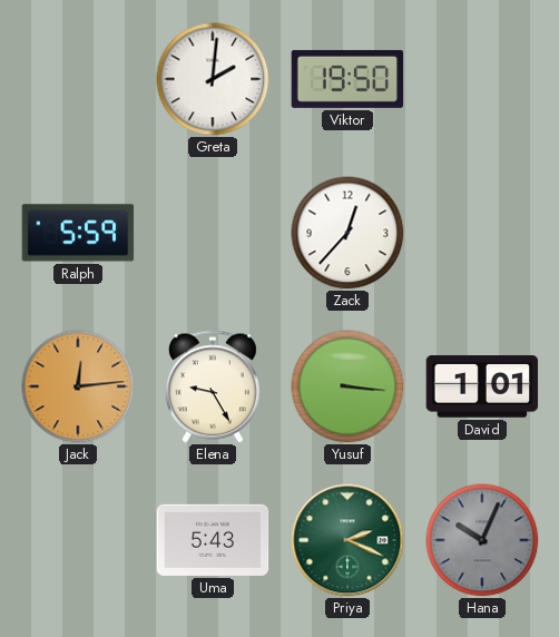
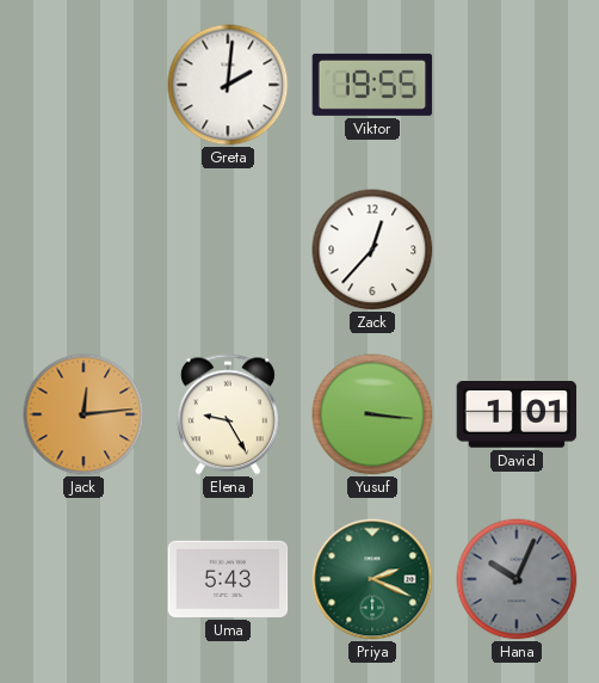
Viktor: 19:50 -> 19:55
Ralph: 5:59 -> none
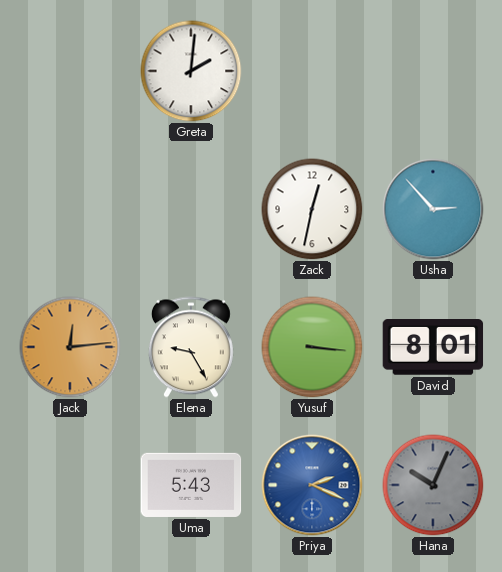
Viktor: 19:55 -> none
Zack: 12:37 -> 12:32
Usha: none -> 2:53
David: 1:01 -> 8:01
Priya dial: green -> blue
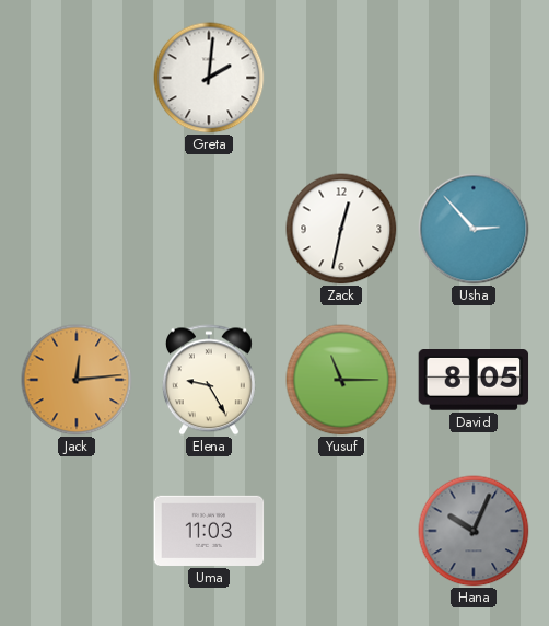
Yusuf: 3:16 -> 11:15
David: 8:01 -> 8:05
Uma: 5:43 -> 11:03
Priya: 2:19 -> none
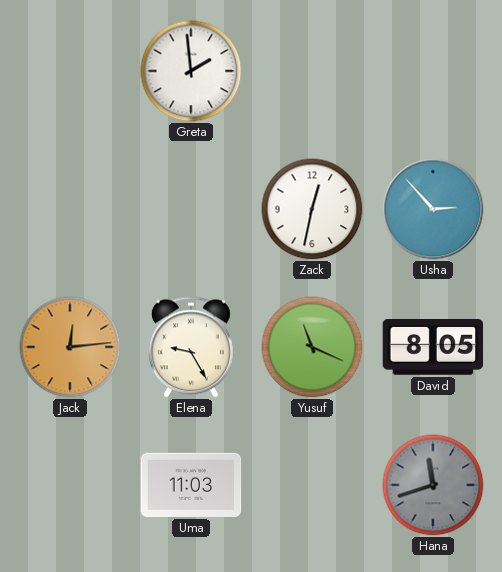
Greta: 2:01 -> 1:59
Yusuf: 11:15 -> 11:19
Hana: 10:04 -> 11:42
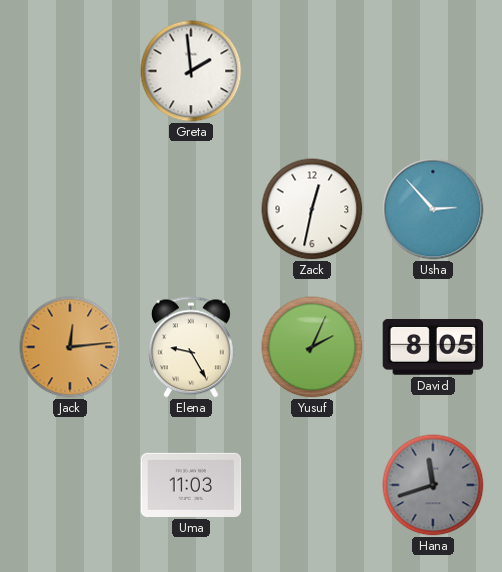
Yusuf: 11:19 -> 2:04
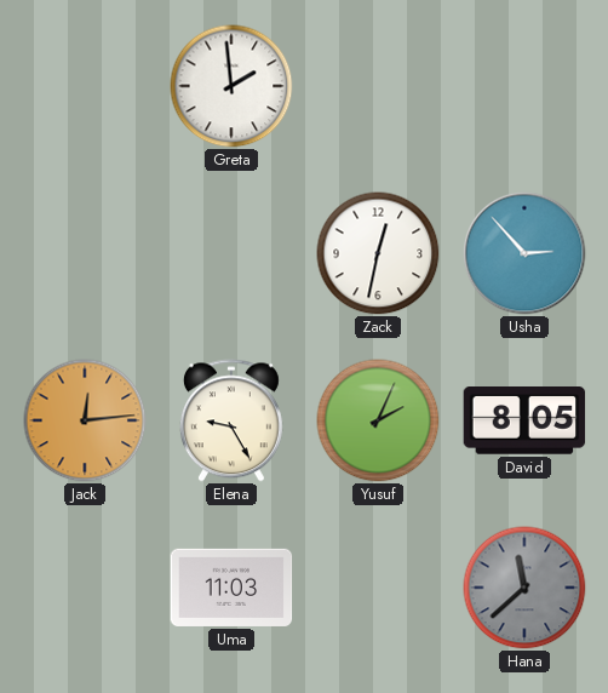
Hana: 11:42 -> 11:38
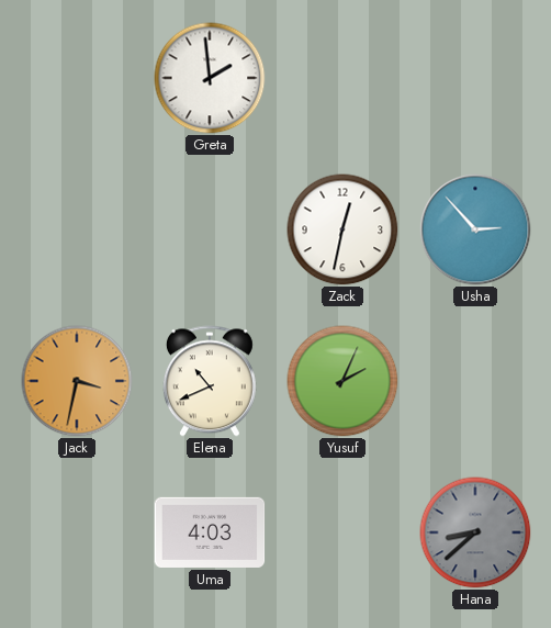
Jack: 12:14 -> 3:32
Elena: 9:25 -> 10:41
David: 8:05 -> none
Uma: 11:03 -> 4:03
Hana: 11:38 -> 8:38
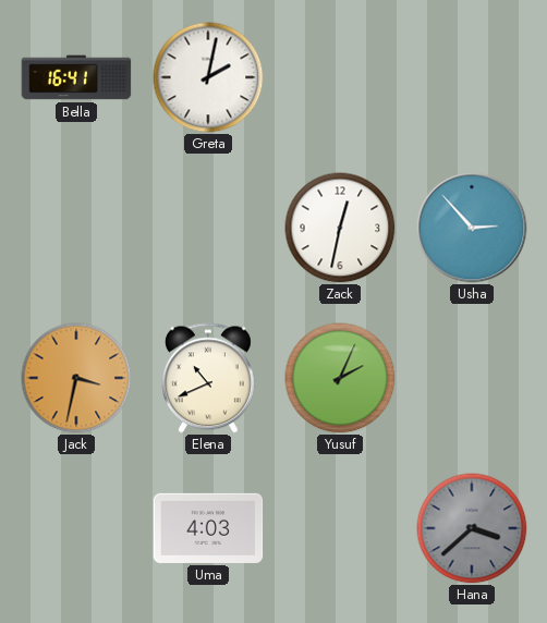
Bella: none -> 16:41
Greta: 1:59 -> 2:02
Hana: 8:38 -> 3:38
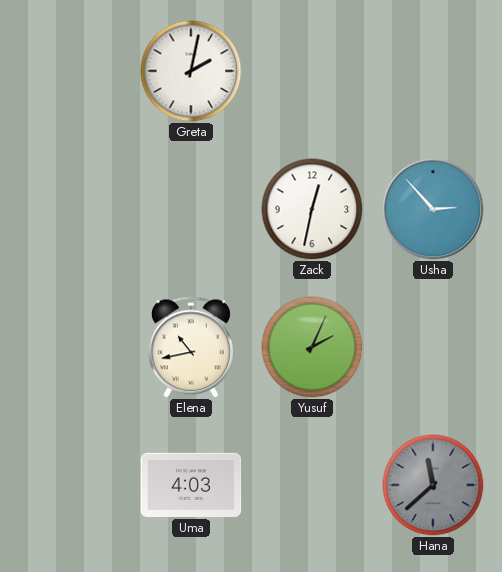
Bella: 16:41 -> none
Jack: 3:32 -> none
Elena: 10:41 -> 10:43
Hana: 3:38 -> 11:38
